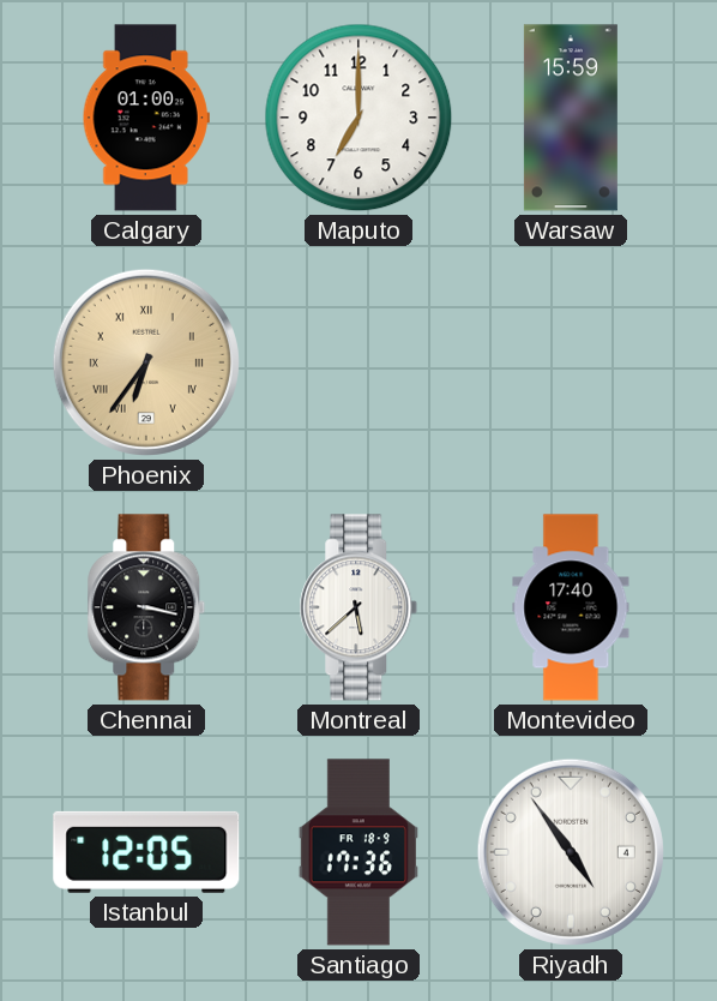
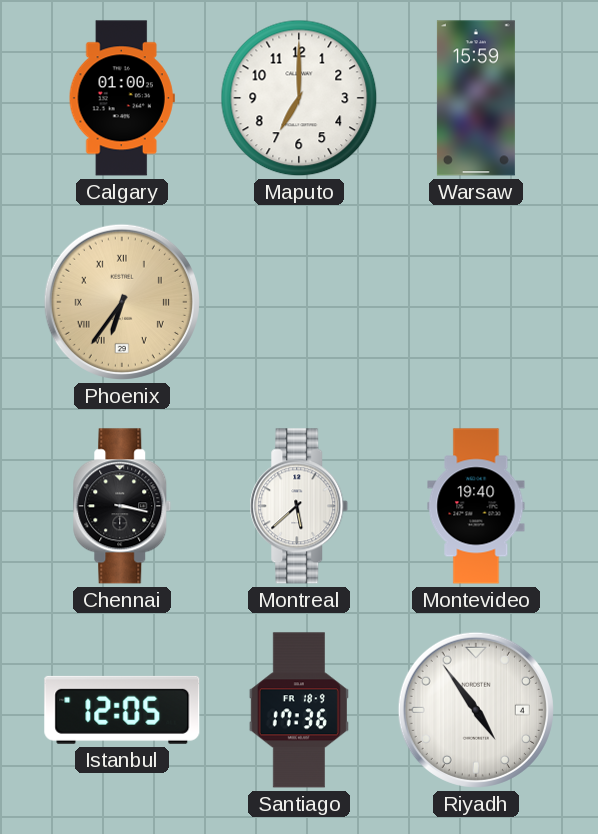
Montevideo: 17:40 -> 19:40
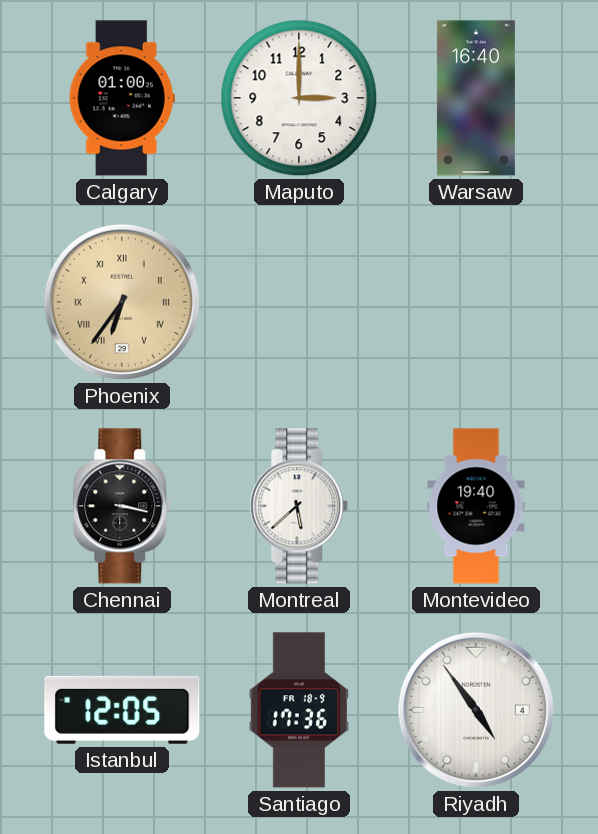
Maputo: 7:00 -> 3:00
Warsaw: 15:59 -> 16:40
